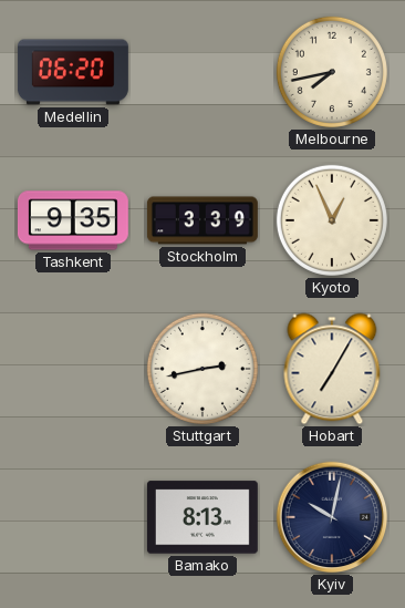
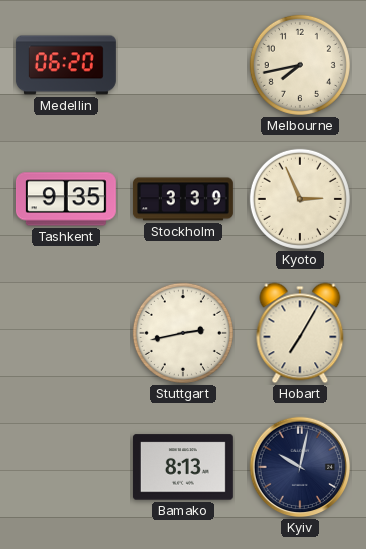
Kyoto: 12:56 -> 2:56
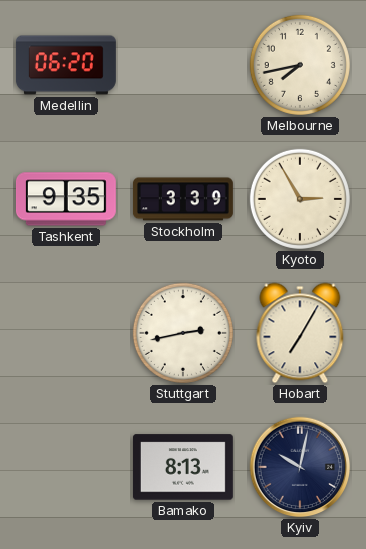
Kyoto: 2:56 -> 2:55
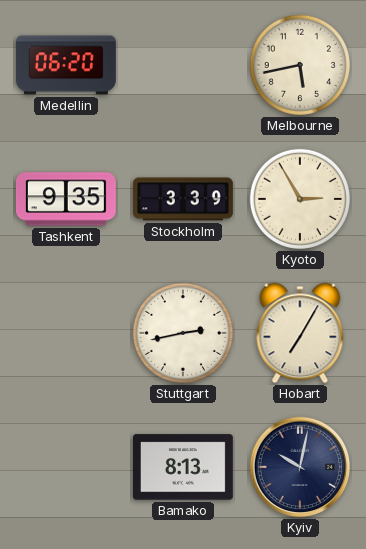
Melbourne: 7:43 -> 5:43
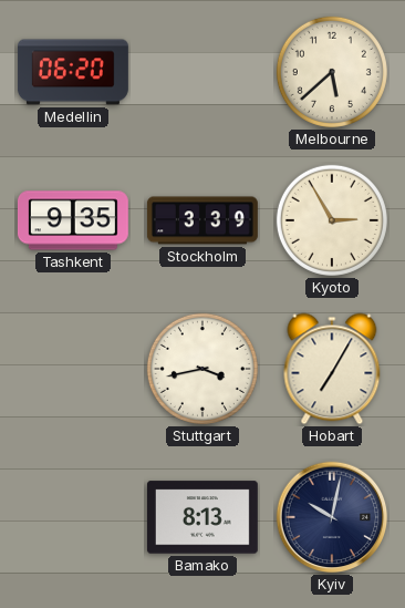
Melbourne: 5:43 -> 5:38
Stuttgart: 2:43 -> 3:43
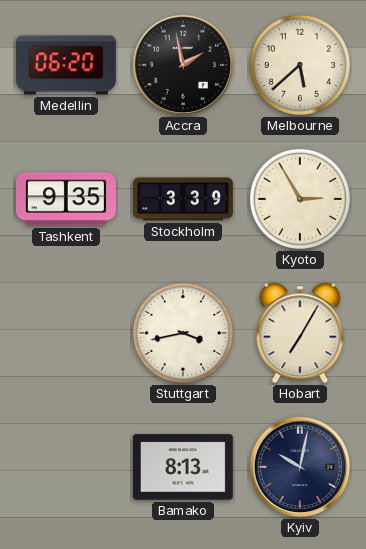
Accra: none -> 1:58
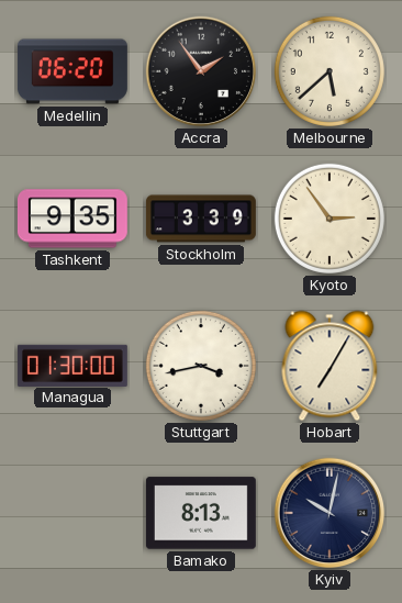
Accra: 1:58 -> 1:54
Kyoto: 2:55 -> 2:54
Managua: none -> 01:30
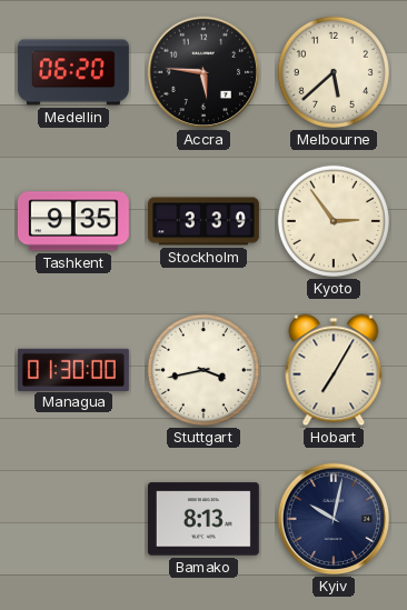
Accra: 1:54 -> 5:46
